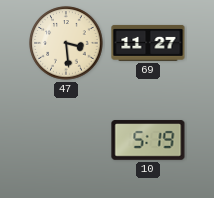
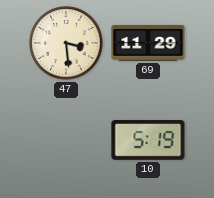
69: 11:27 -> 11:29
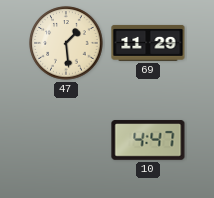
47: 3:29 -> 1:29
10: 5:19 -> 4:47
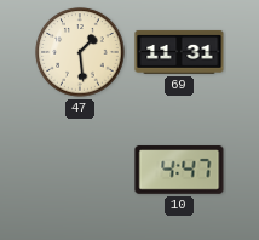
69: 11:29 -> 11:31
